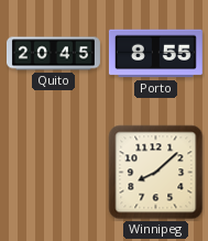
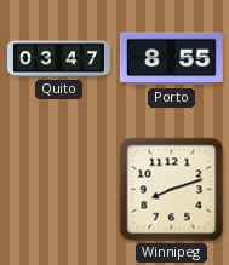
Quito: 20:45 -> 03:47
Winnipeg: 8:08 -> 8:12
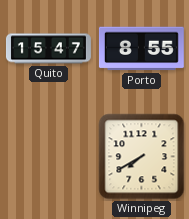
Quito: 03:47 -> 15:47
Winnipeg: 8:12 -> 7:40
